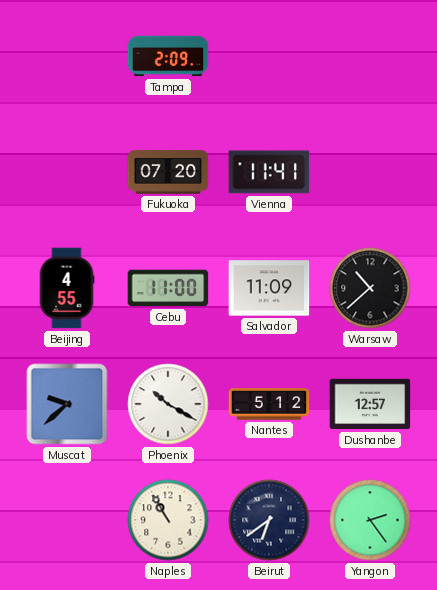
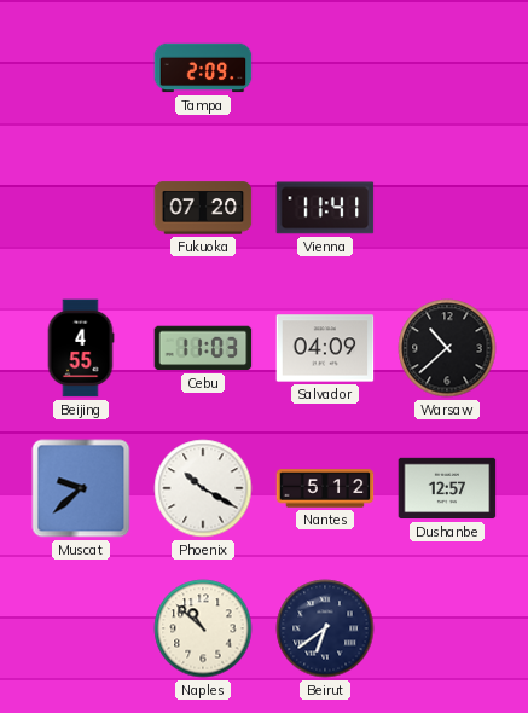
Cebu: 11:00 -> 11:03
Salvador: 11:09 -> 04:09
Naples: 10:55 -> 10:52
Yangon: 2:24 -> none
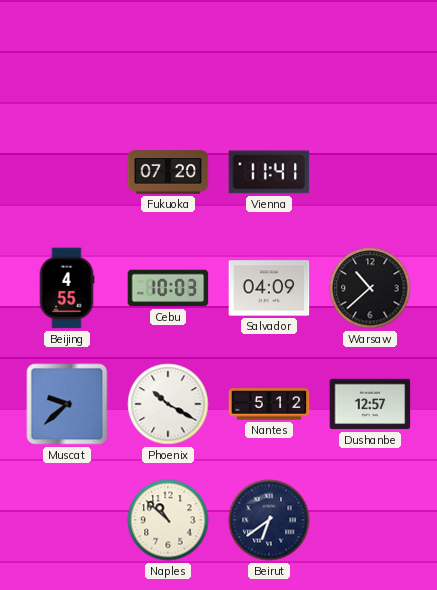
Tampa: 2:09 -> none
Cebu: 11:03 -> 10:03
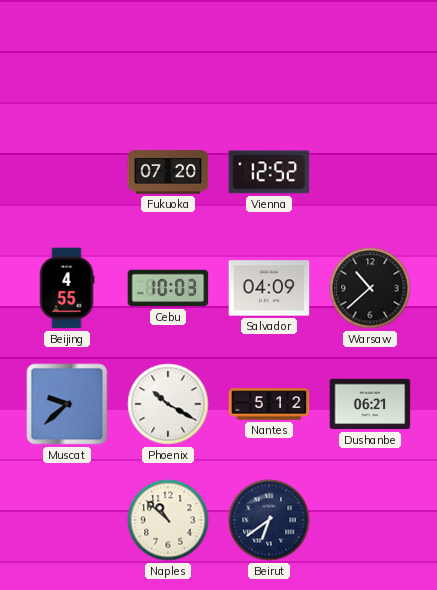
Vienna: 11:41 -> 12:52
Dushanbe: 12:57 -> 06:21
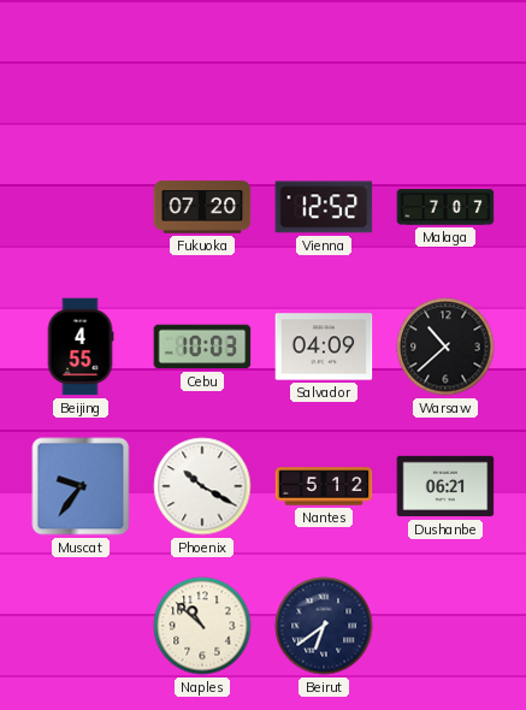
Malaga: none -> 7:07
Muscat: 9:38 -> 9:36
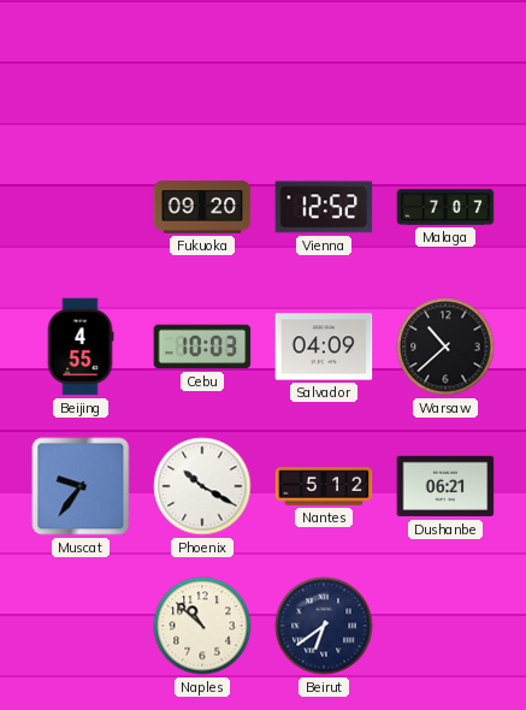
Fukuoka: 07:20 -> 09:20
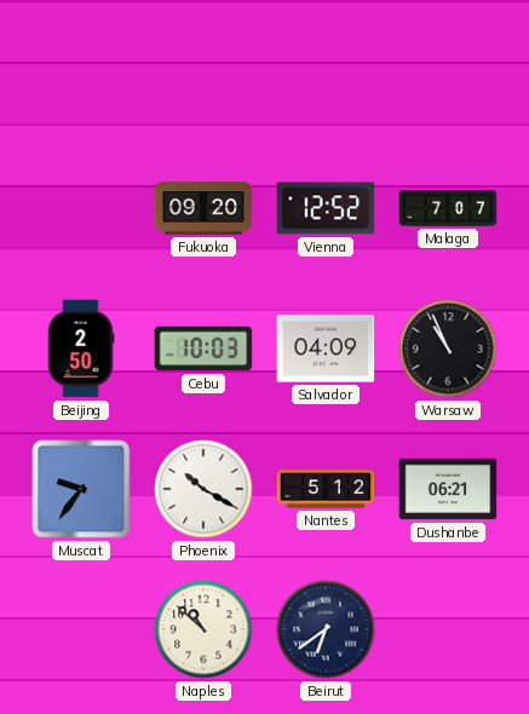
Beijing: 4:55 -> 2:50
Warsaw: 10:38 -> 10:56
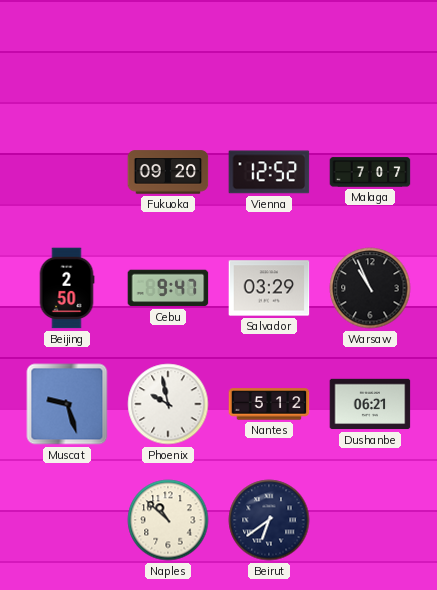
Cebu: 10:03 -> 9:47
Salvador: 04:09 -> 03:29
Muscat: 9:36 -> 9:27
Phoenix: 10:20 -> 9:58
